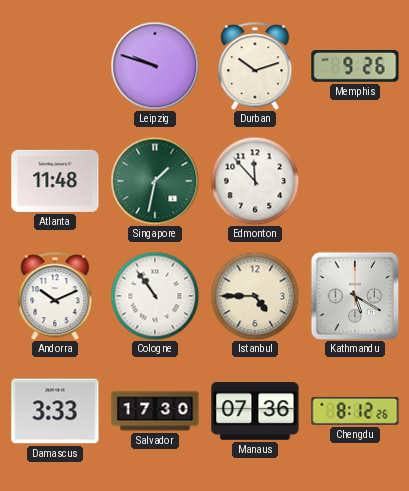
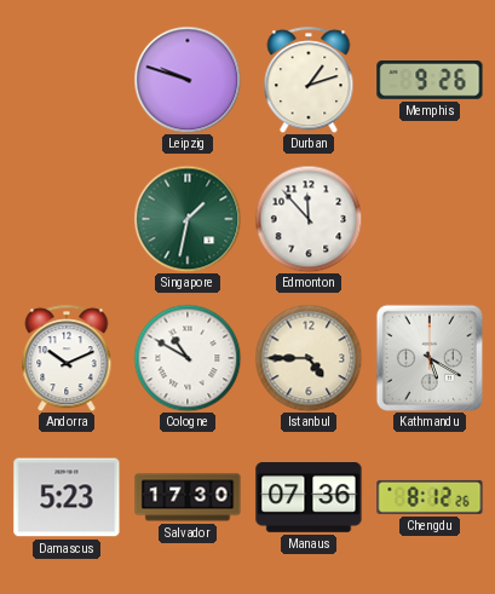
Durban: 10:12 -> 1:12
Atlanta: 11:48 -> none
Cologne: 10:54 -> 10:50
Damascus: 3:33 -> 5:23
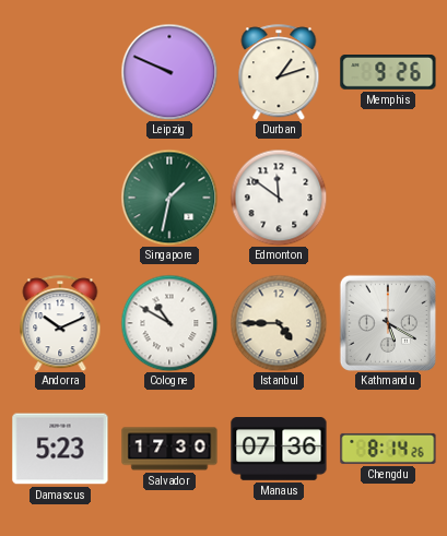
Leipzig: 9:48 -> 9:49
Edmonton: 11:53 -> 11:51
Chengdu: 8:12 -> 8:14
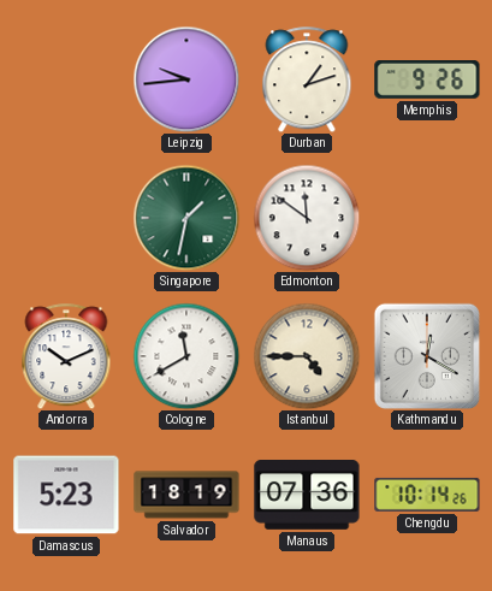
Leipzig: 9:49 -> 9:44
Cologne: 10:50 -> 11:40
Kathmandu: 5:20 -> 12:20
Salvador: 17:30 -> 18:19
Chengdu: 8:14 -> 10:14
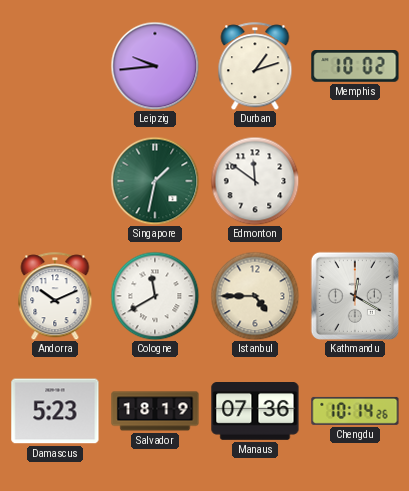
Memphis: 9:26 -> 10:02
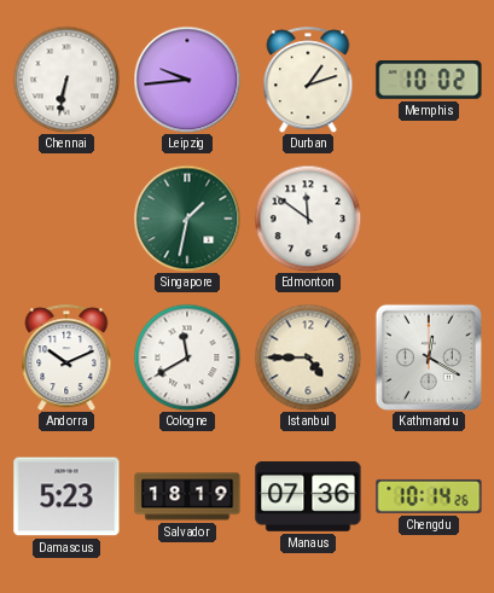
Chennai: none -> 6:32
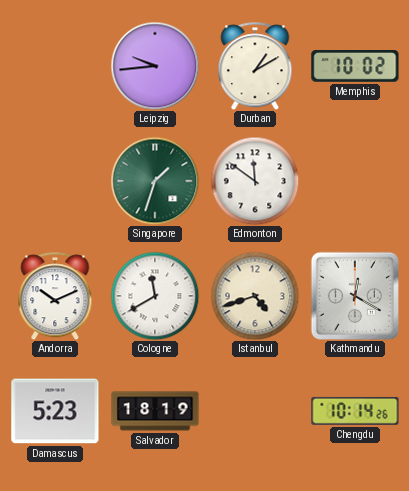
Chennai: 6:32 -> none
Durban: 1:12 -> 1:10
Singapore: 1:32 -> 1:33
Istanbul: 4:45 -> 4:42
Manaus: 07:36 -> none
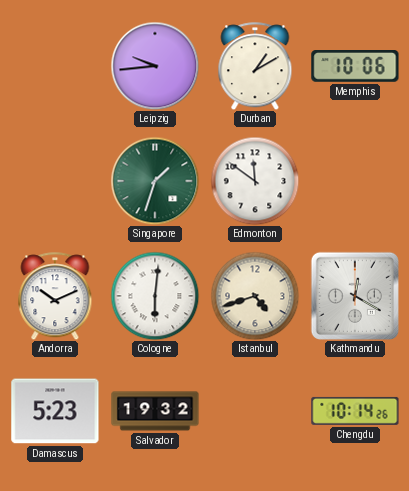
Memphis: 10:02 -> 10:06
Cologne: 11:40 -> 6:01
Salvador: 18:19 -> 19:32
